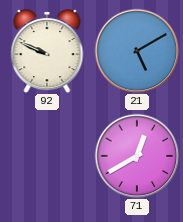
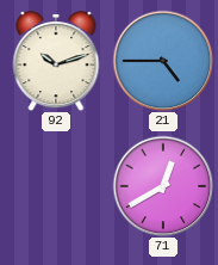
92: 9:49 -> 10:12
21: 5:10 -> 4:45
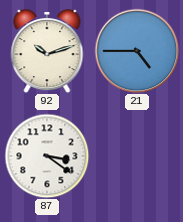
87: none -> 3:21
71: 12:40 -> none
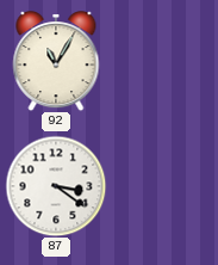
92: 10:12 -> 11:05
21: 4:45 -> none
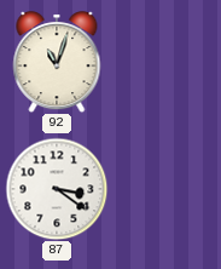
92: 11:05 -> 11:03
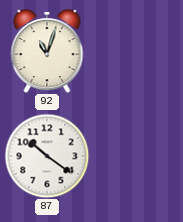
87: 3:21 -> 10:21
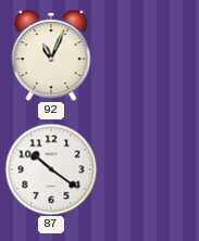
92: 11:03 -> 11:04
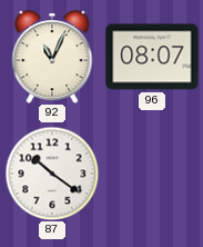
96: none -> 08:07
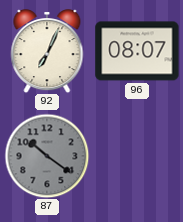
92: 11:04 -> 7:04
87 dial: white -> grey
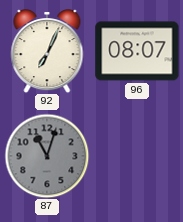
87: 10:21 -> 11:03
